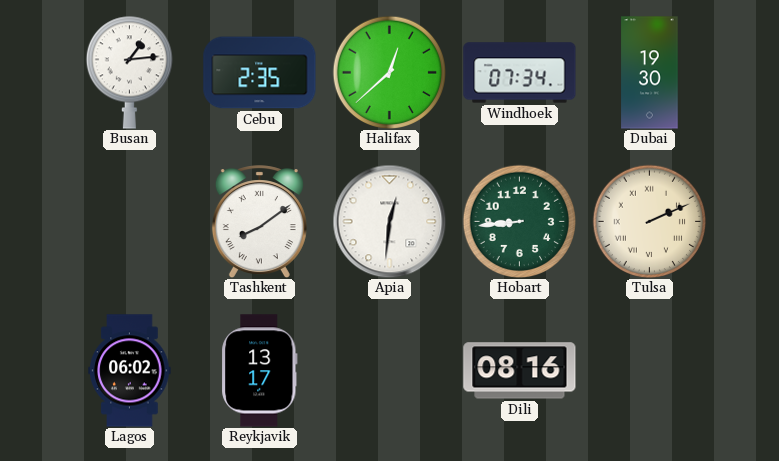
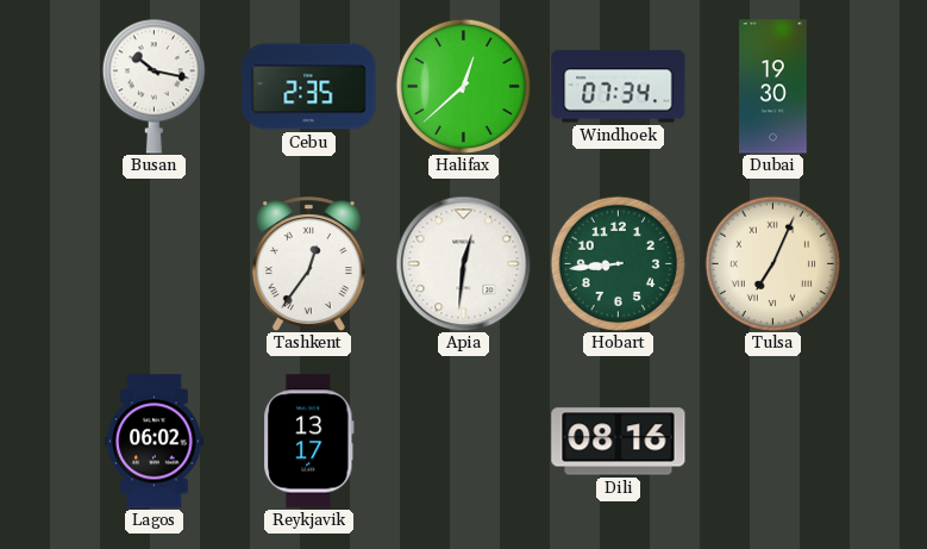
Busan: 1:14 -> 10:17
Tashkent: 8:09 -> 12:36
Tulsa: 2:11 -> 7:04
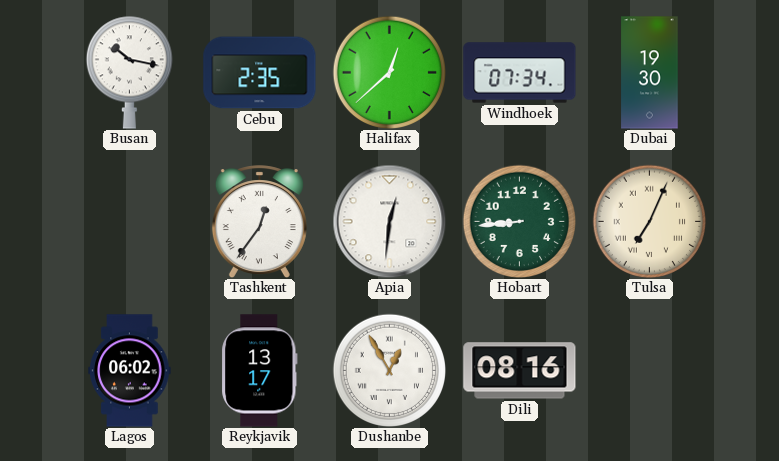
Dushanbe: none -> 12:55
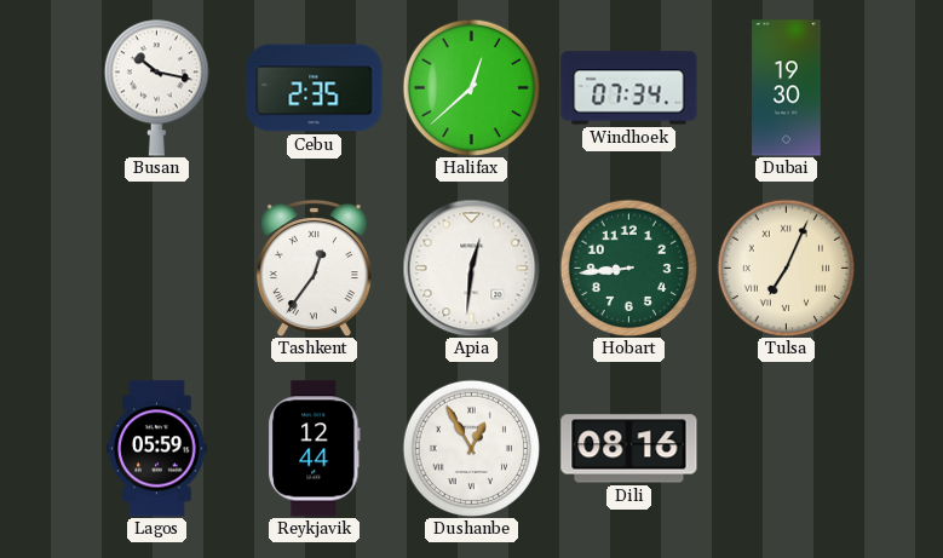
Lagos: 06:02 -> 05:59
Reykjavik: 13:17 -> 12:44
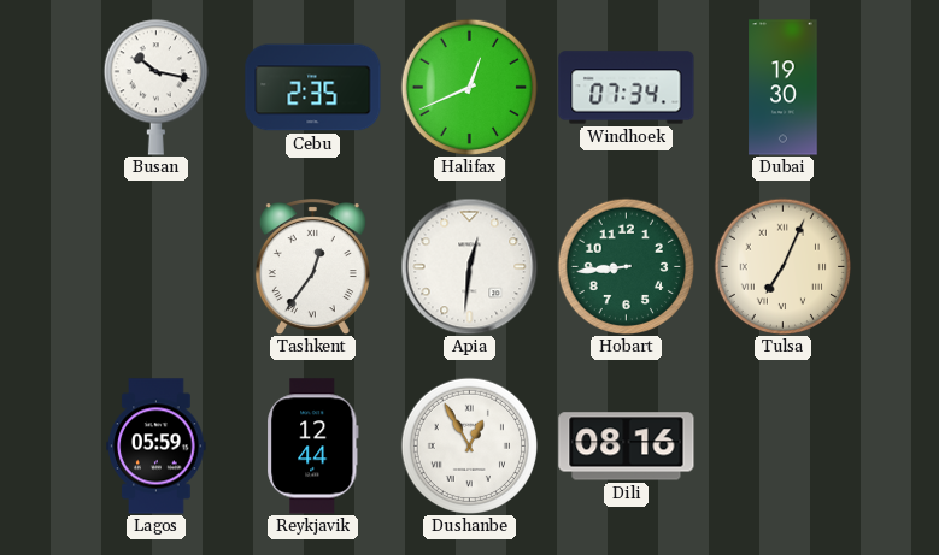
Halifax: 12:38 -> 12:41
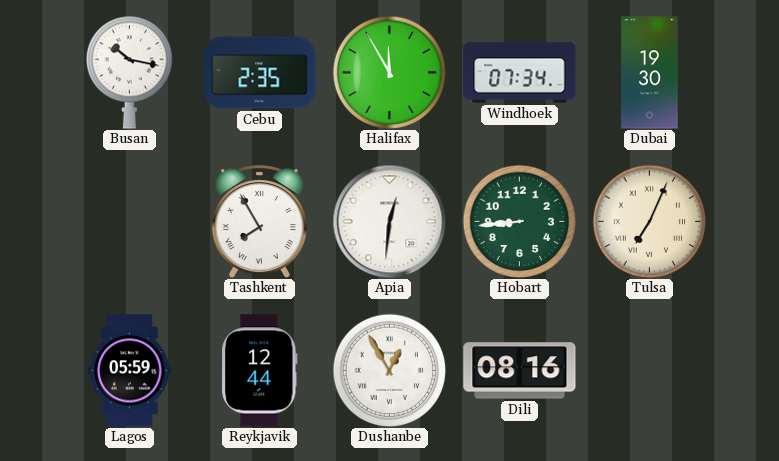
Halifax: 12:41 -> 11:55
Tashkent: 12:36 -> 7:55
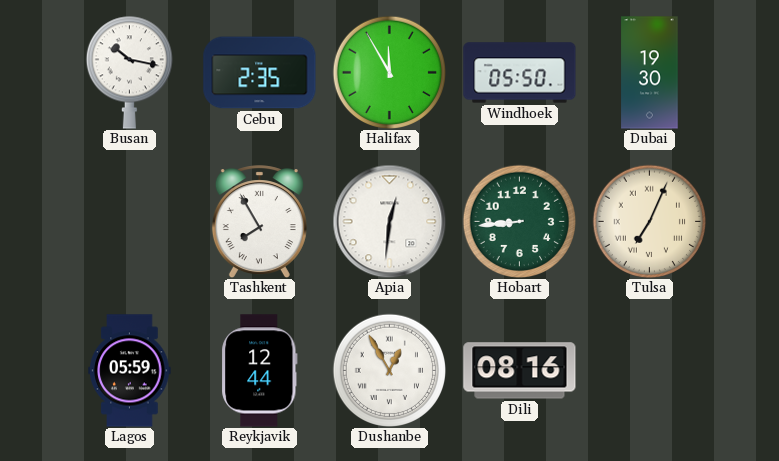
Windhoek: 07:34 -> 05:50
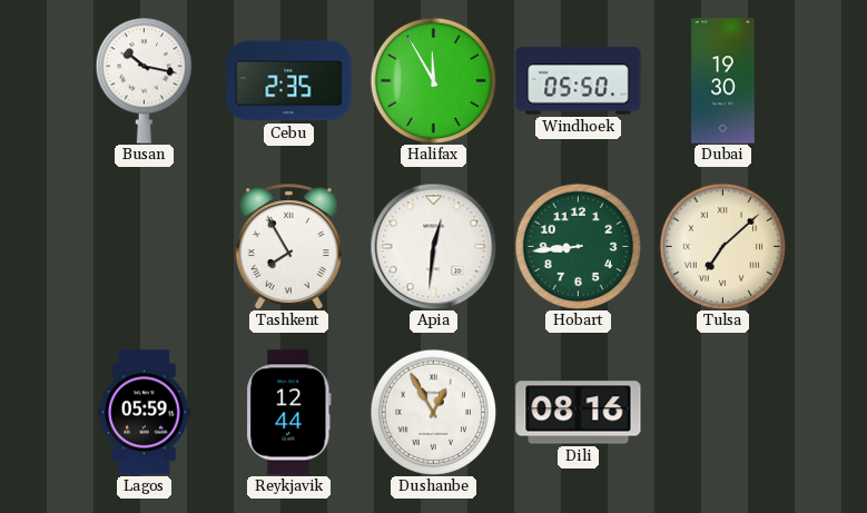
Tulsa: 7:04 -> 7:08
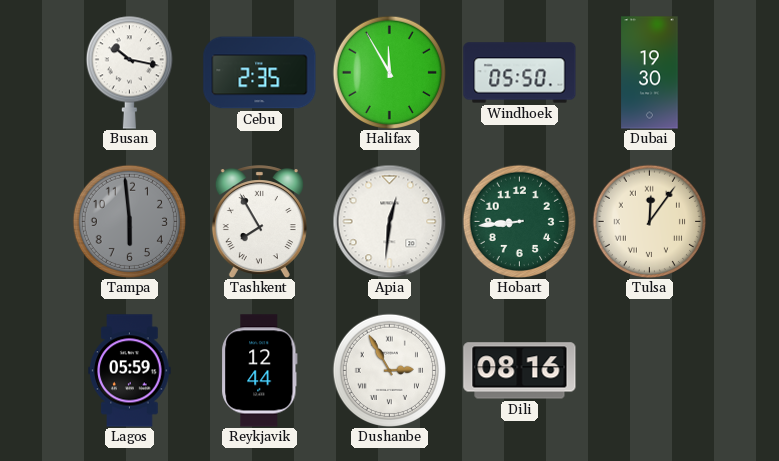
Tampa: none -> 5:59
Tulsa: 7:08 -> 12:06
Dushanbe: 12:55 -> 2:55
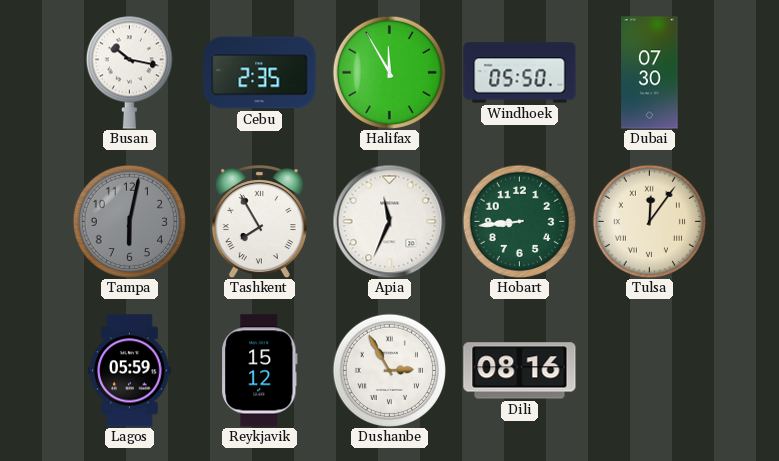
Dubai: 19:30 -> 07:30
Tampa: 5:59 -> 6:02
Apia: 12:31 -> 11:34
Reykjavik: 12:44 -> 15:12
